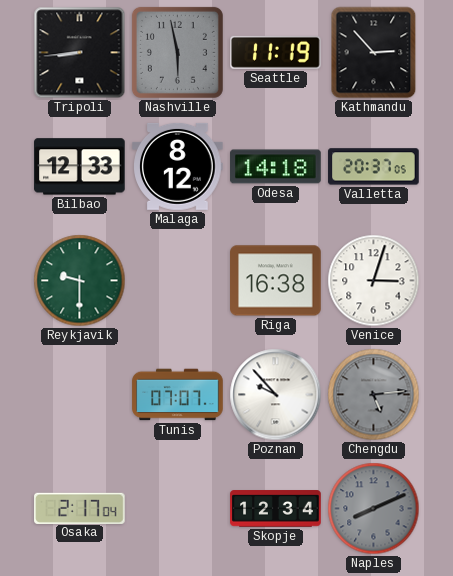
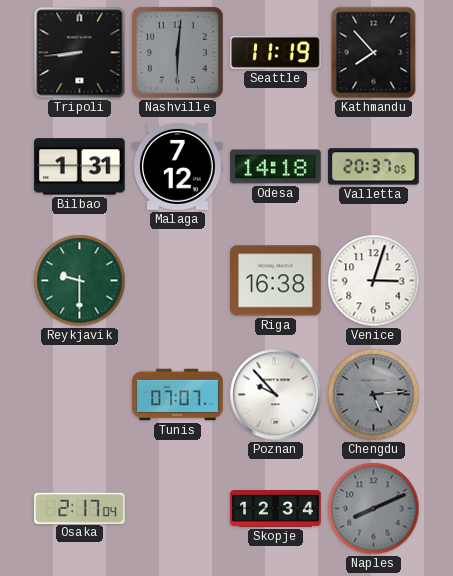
Nashville: 5:58 -> 6:01
Kathmandu: 2:53 -> 7:53
Bilbao: 12:33 -> 1:31
Malaga: 8:12 -> 7:12
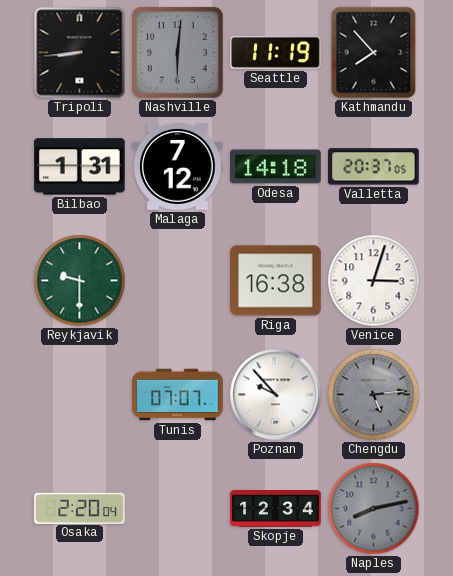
Osaka: 2:17 -> 2:20
Naples: 8:11 -> 8:13
